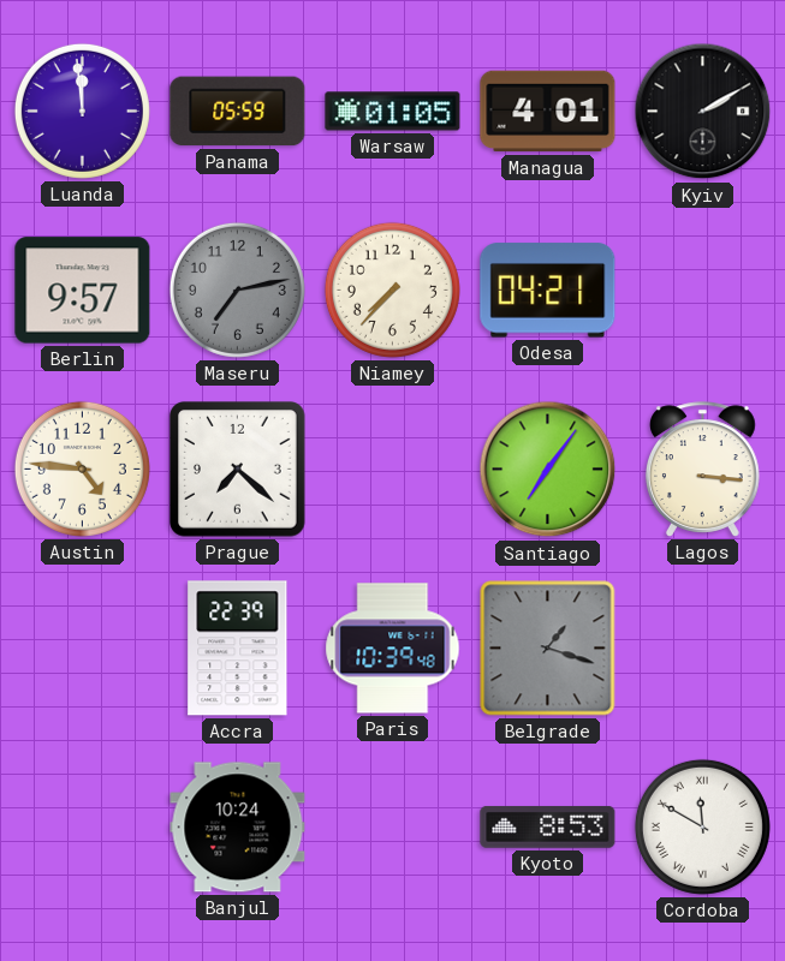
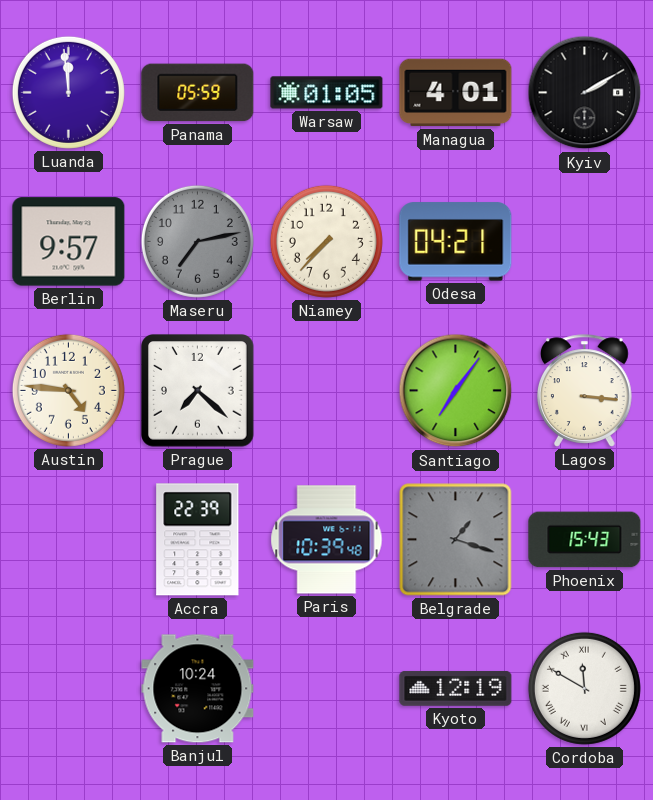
Phoenix: none -> 15:43
Kyoto: 8:53 -> 12:19
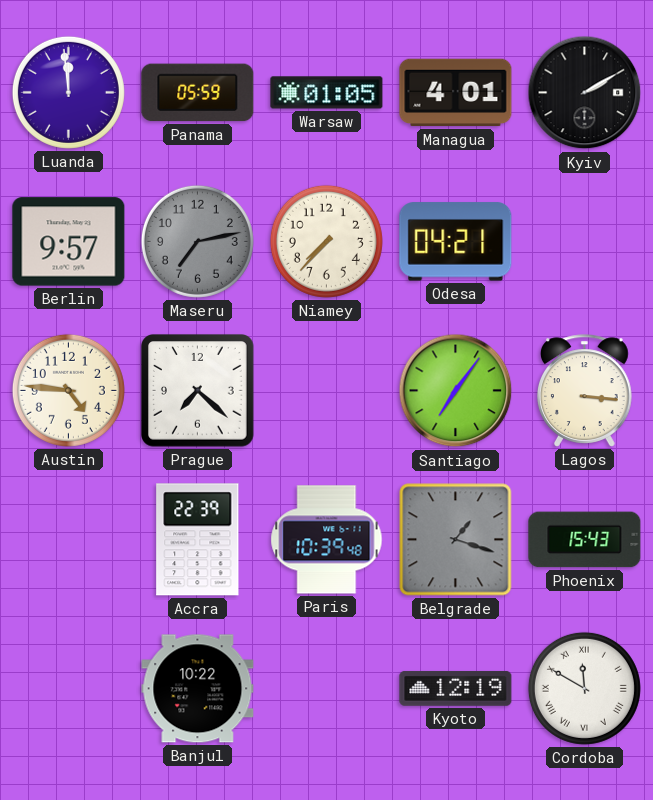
Banjul: 10:24 -> 10:22
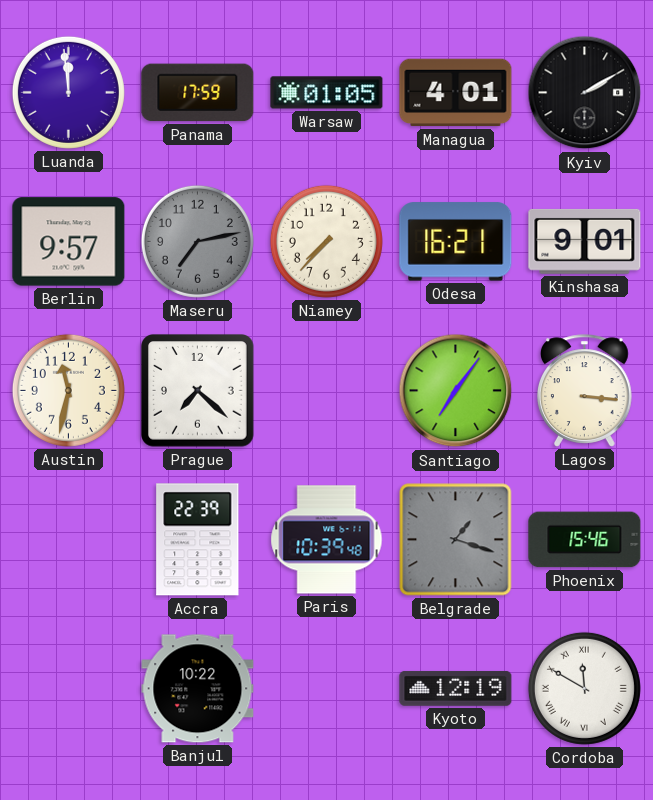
Panama: 05:59 -> 17:59
Odesa: 04:21 -> 16:21
Kinshasa: none -> 9:01
Austin: 4:46 -> 11:32
Phoenix: 15:43 -> 15:46
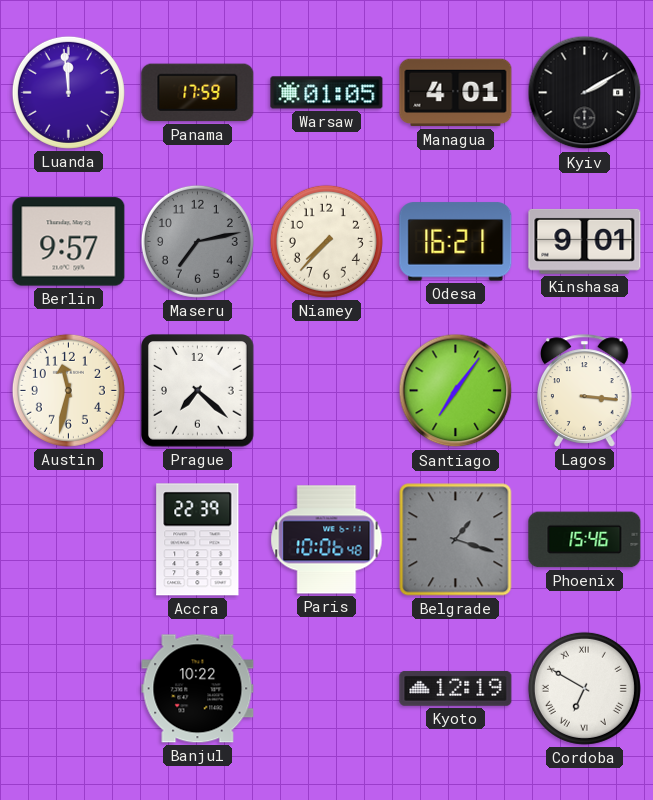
Paris: 10:39 -> 10:06
Cordoba: 11:50 -> 6:50
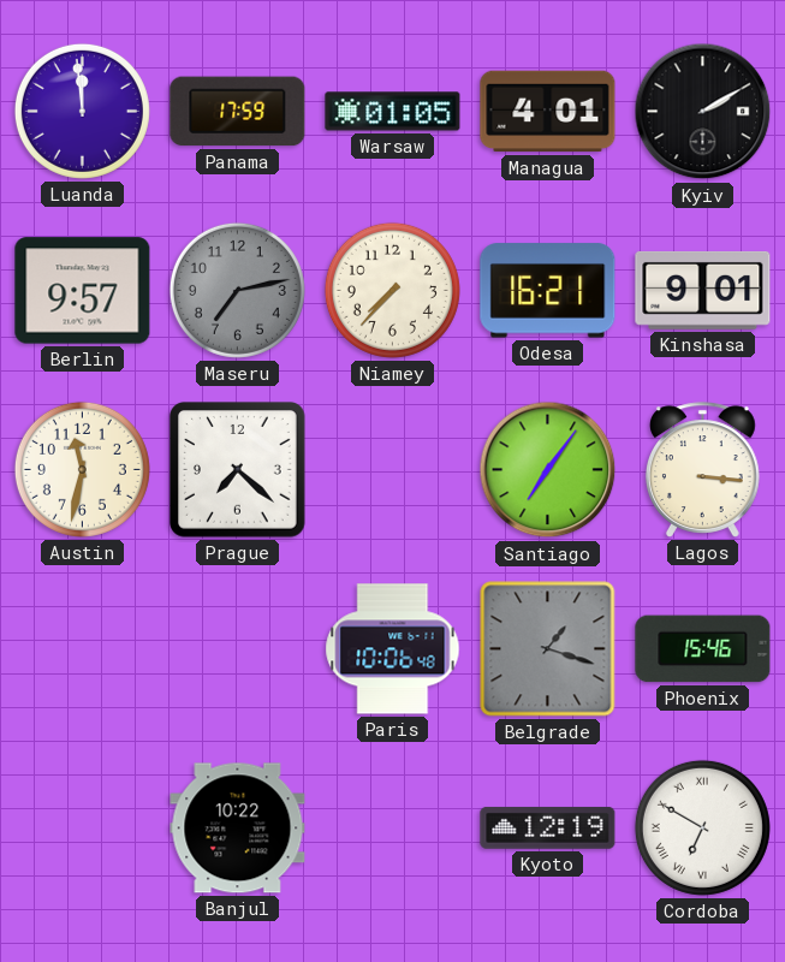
Accra: 22:39 -> none
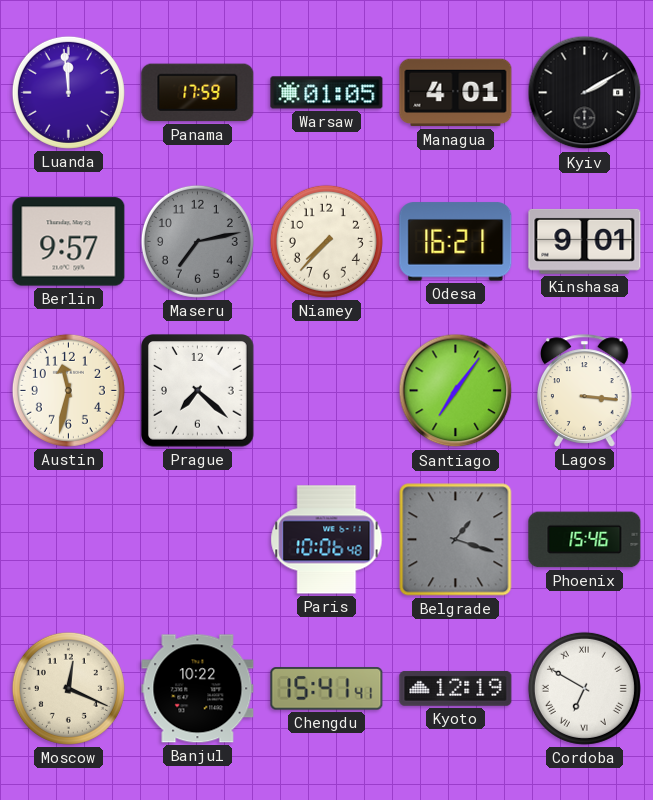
Moscow: none -> 12:19
Chengdu: none -> 15:41
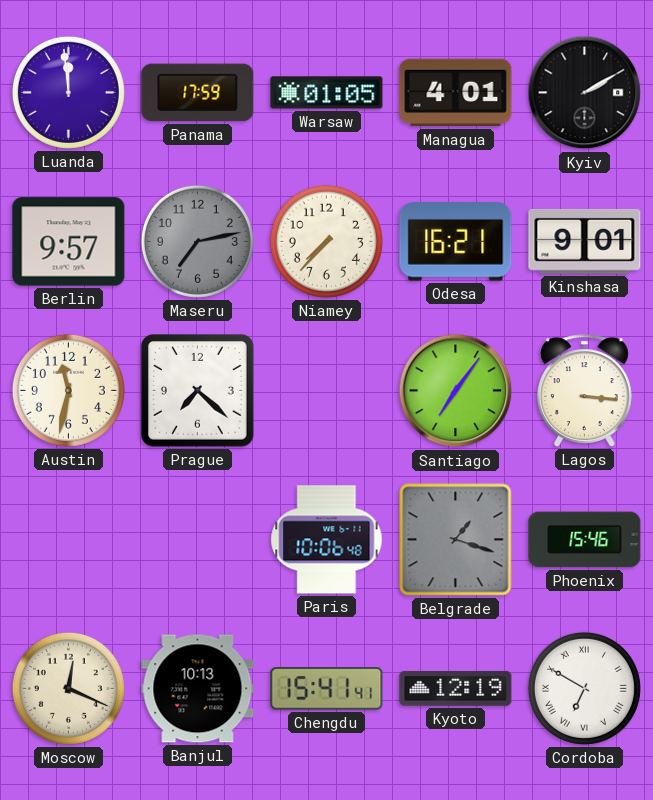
Banjul: 10:22 -> 10:13
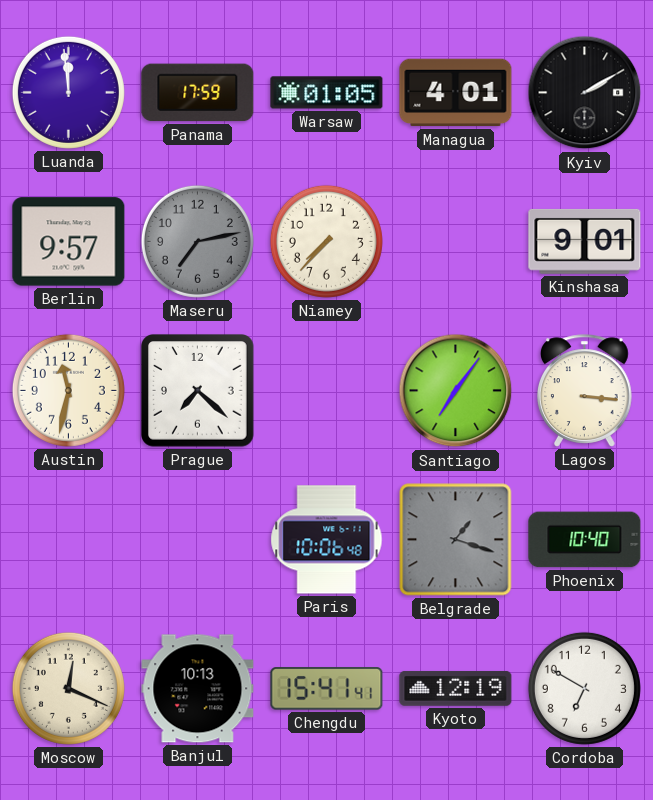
Odesa: 16:21 -> none
Phoenix: 15:46 -> 10:40
Cordoba numerals: Roman -> Arabic
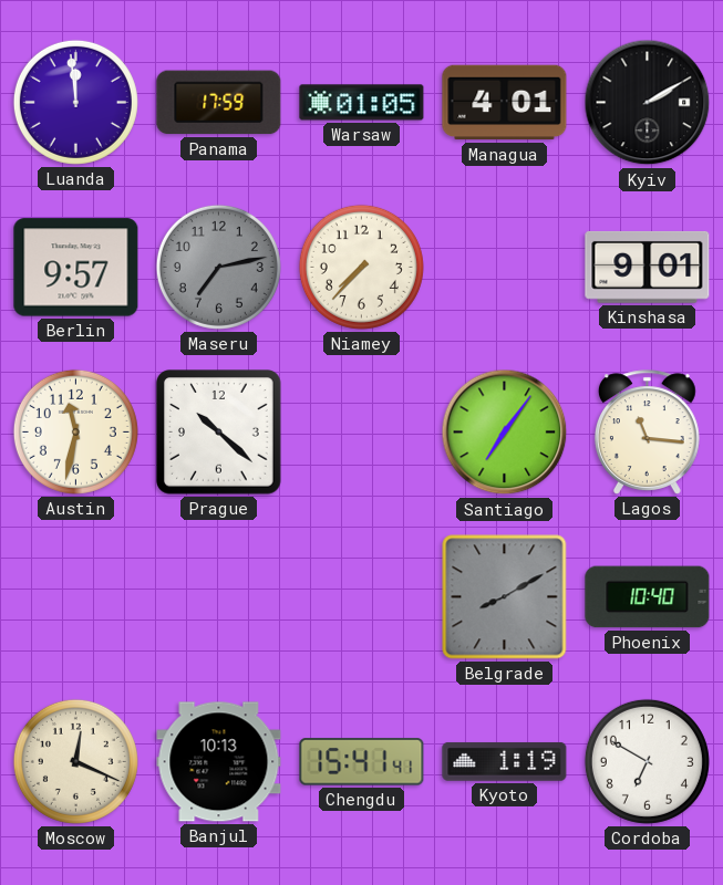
Prague: 7:22 -> 10:22
Lagos: 3:16 -> 11:16
Paris: 10:06 -> none
Belgrade: 1:18 -> 8:10
Kyoto: 12:19 -> 1:19
